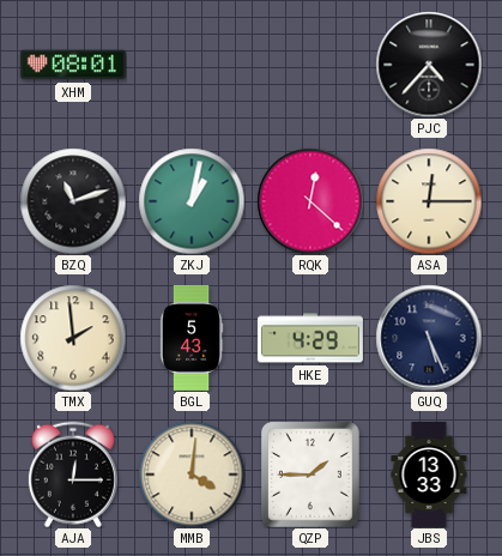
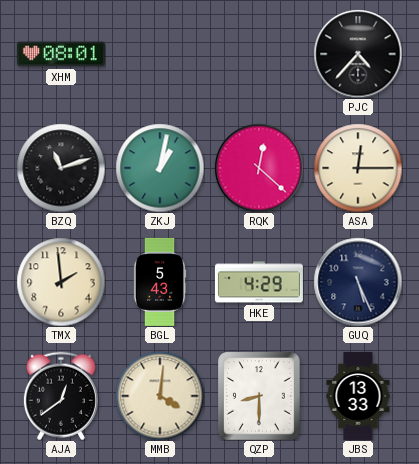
AJA: 12:15 -> 12:39
QZP: 1:45 -> 8:30
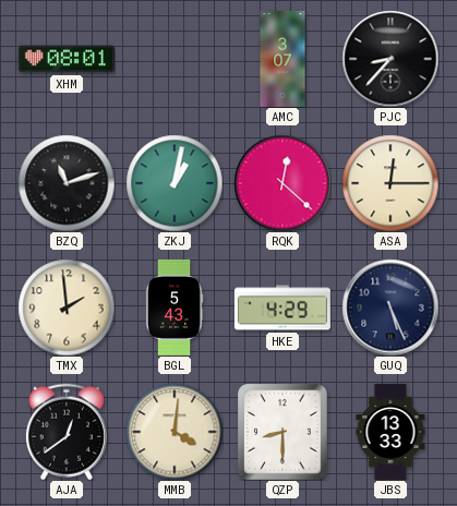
AMC: none -> 3:07
PJC: 4:37 -> 8:37
